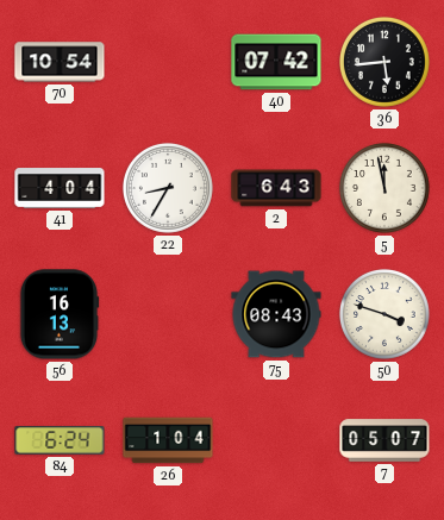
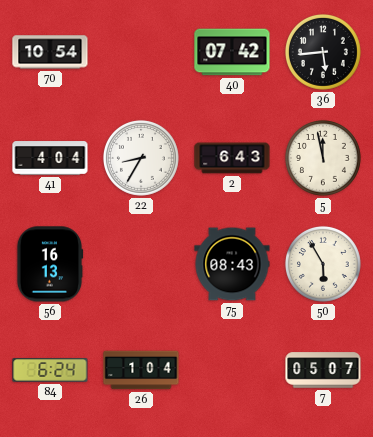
50: 3:48 -> 5:55
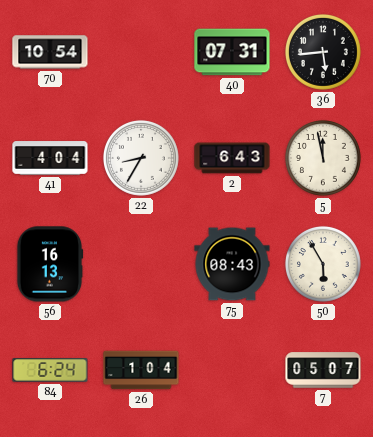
40: 07:42 -> 07:31
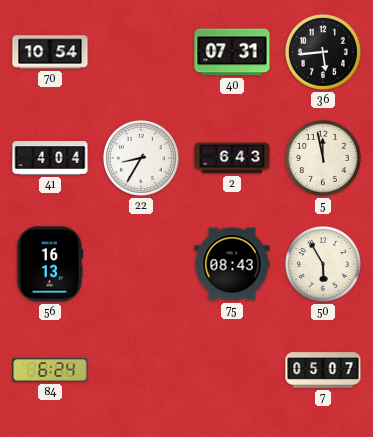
26: 1:04 -> none
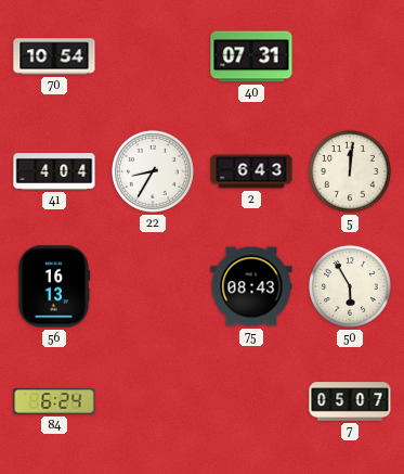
36: 5:44 -> none
5: 11:58 -> 12:01
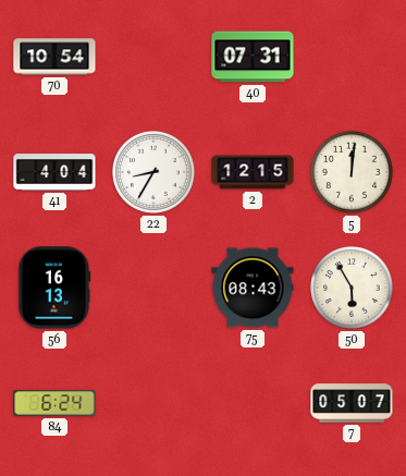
2: 6:43 -> 12:15
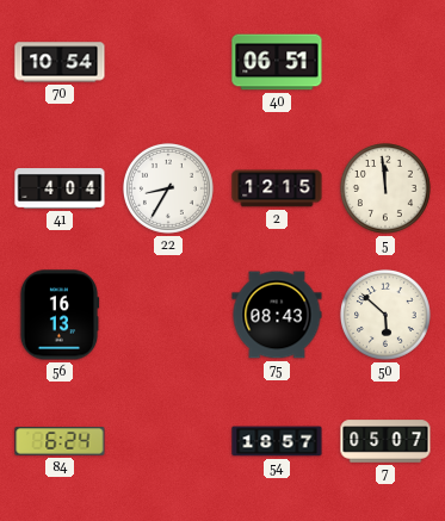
40: 07:31 -> 06:51
5: 12:01 -> 11:59
50: 5:55 -> 5:52
54: none -> 18:57
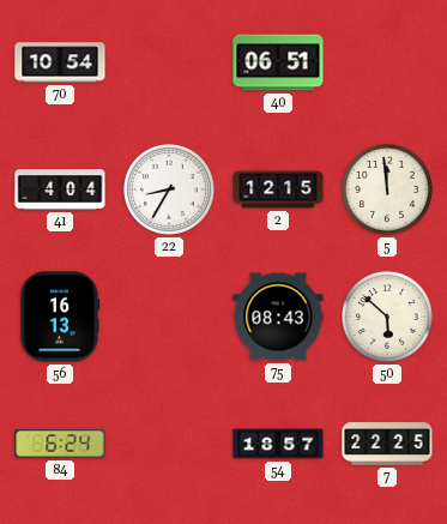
7: 05:07 -> 22:25
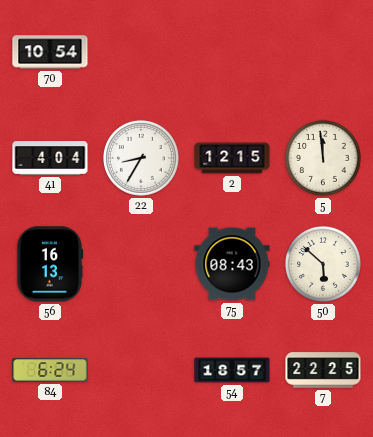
40: 06:51 -> none
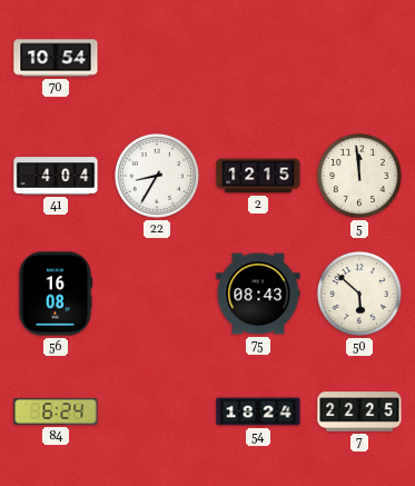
56: 16:13 -> 16:08
54: 18:57 -> 18:24
